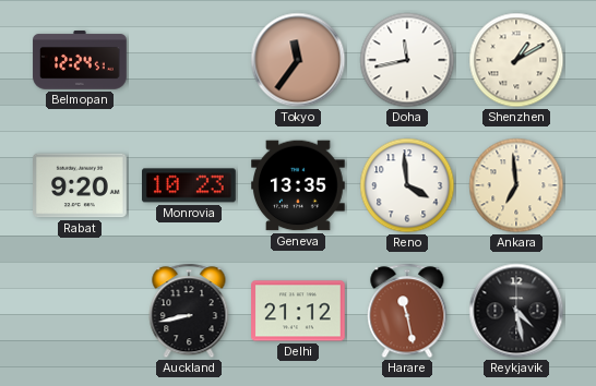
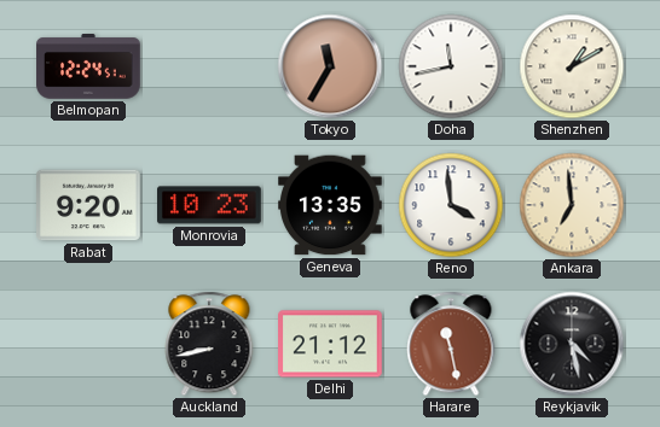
Tokyo: 11:36 -> 11:35
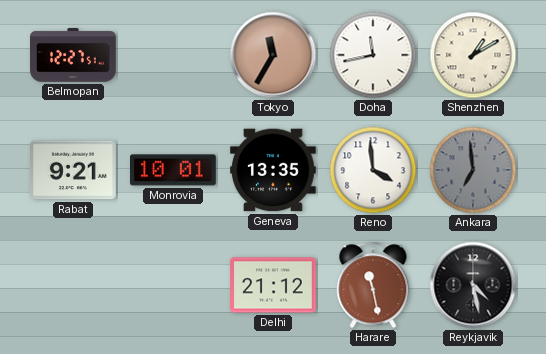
Belmopan: 12:24 -> 12:27
Rabat: 9:20 -> 9:21
Monrovia: 10:23 -> 10:01
Ankara dial: cream -> grey
Auckland: 8:43 -> none
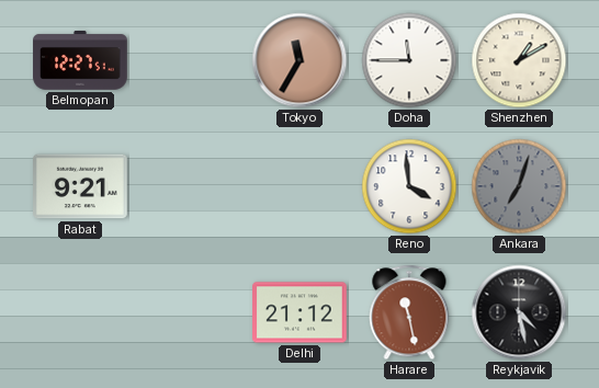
Doha: 11:43 -> 11:45
Monrovia: 10:01 -> none
Geneva: 13:35 -> none
Ankara: 6:59 -> 7:03
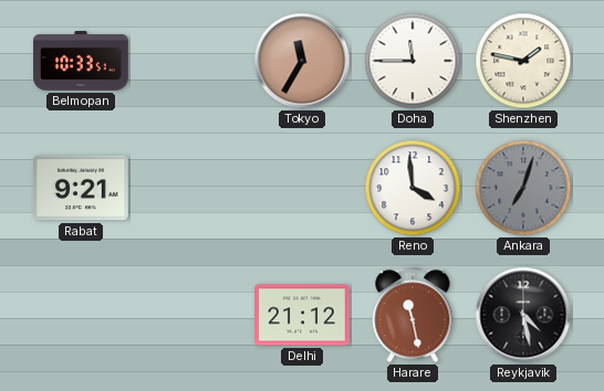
Belmopan: 12:27 -> 10:33
Shenzhen: 1:10 -> 1:47
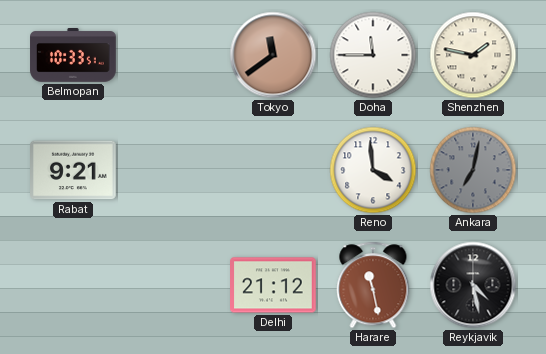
Tokyo: 11:35 -> 11:39
Ankara: 7:03 -> 7:02
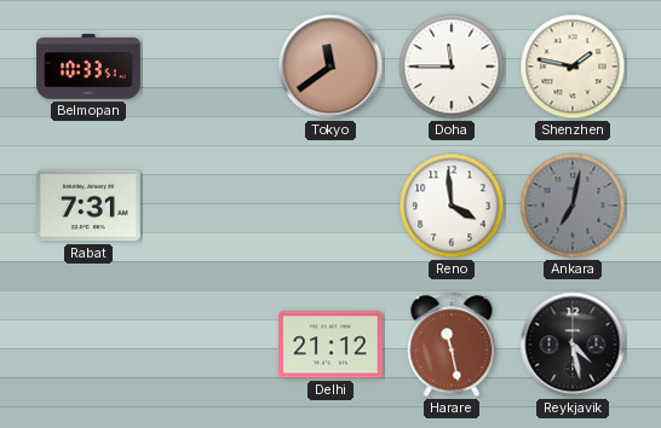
Rabat: 9:21 -> 7:31
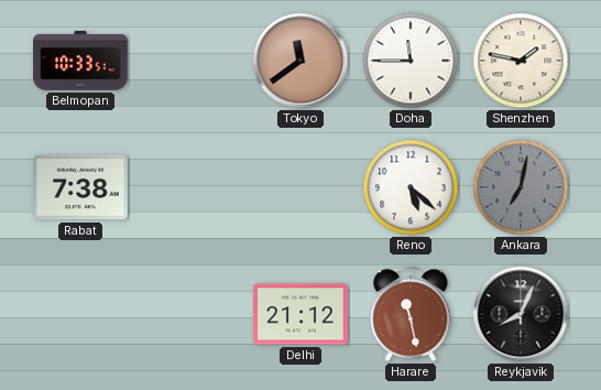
Rabat: 7:31 -> 7:38
Reno: 3:59 -> 5:22
Reykjavik: 4:28 -> 8:04
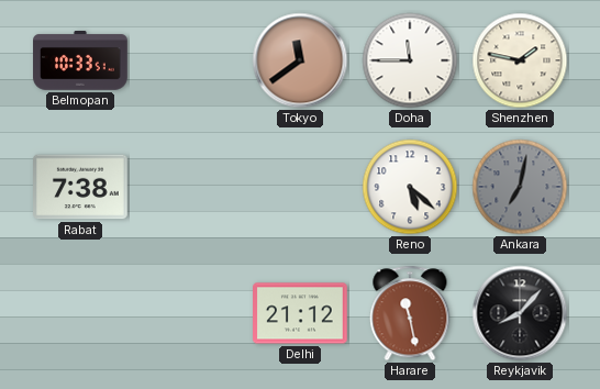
Reykjavik: 8:04 -> 8:07
